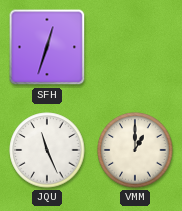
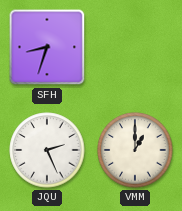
SFH: 12:33 -> 8:33
JQU: 11:26 -> 2:26
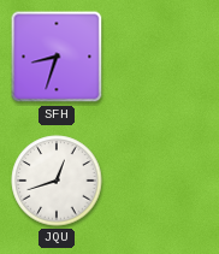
JQU: 2:26 -> 12:42
VMM: 1:00 -> none
